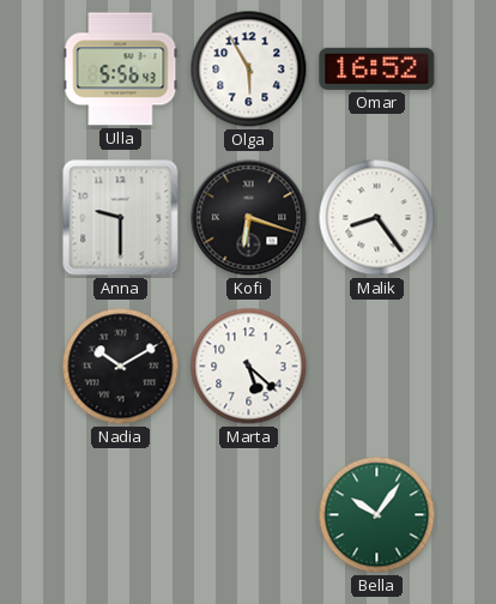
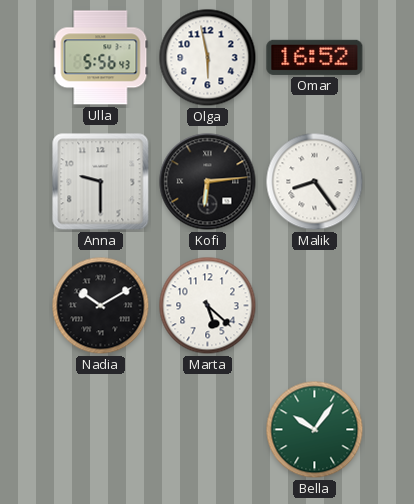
Olga: 5:55 -> 5:58
Kofi: 6:18 -> 6:14
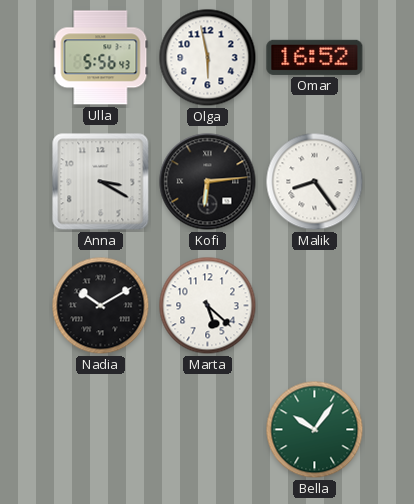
Anna: 9:30 -> 3:20
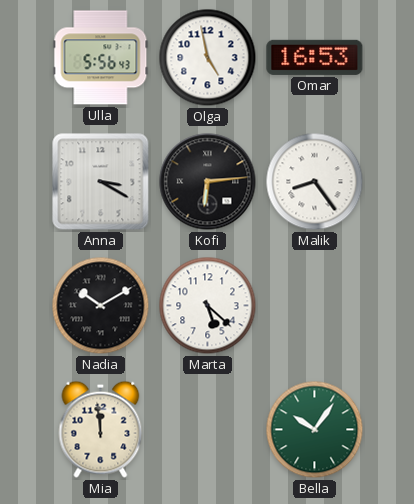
Olga: 5:58 -> 4:58
Omar: 16:52 -> 16:53
Mia: none -> 11:59
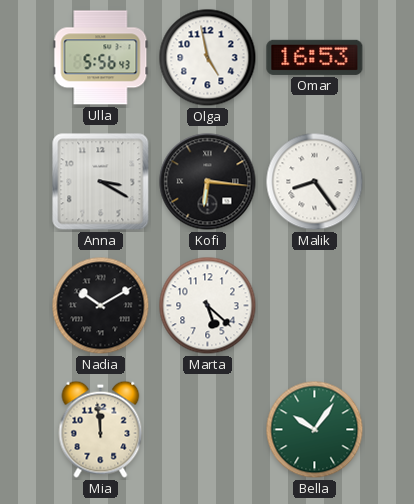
Kofi: 6:14 -> 6:16
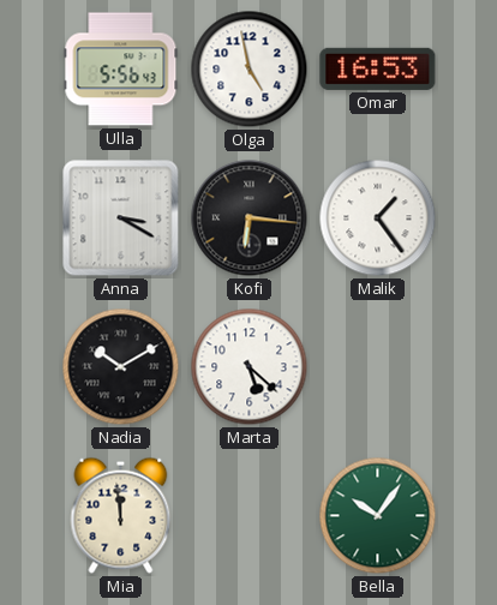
Malik: 8:24 -> 1:24
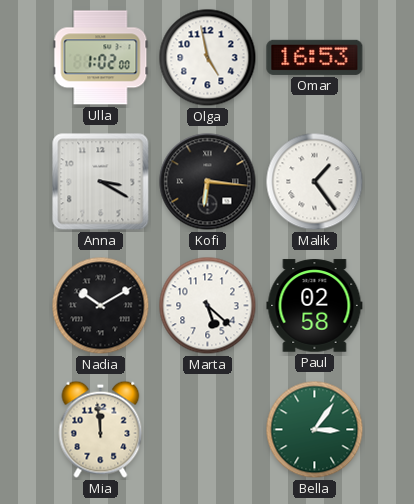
Ulla: 5:56 -> 1:02
Paul: none -> 02:58
Bella: 10:06 -> 3:06
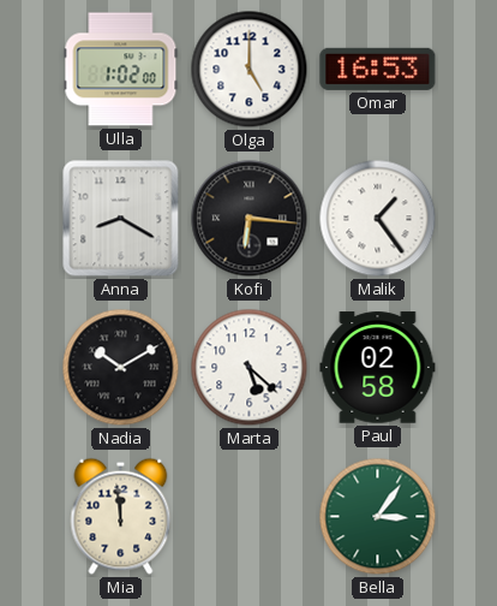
Olga: 4:58 -> 5:00
Anna: 3:20 -> 8:20
